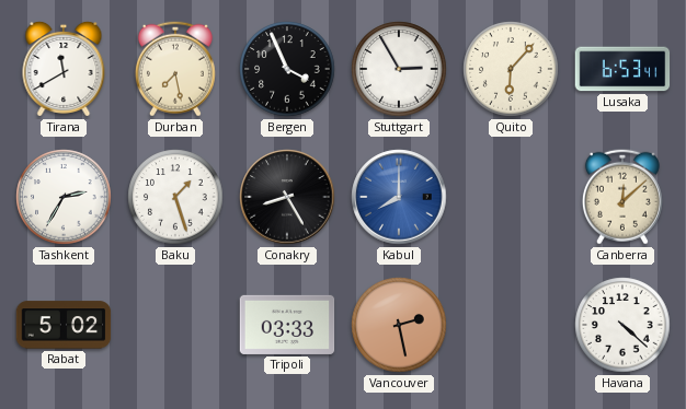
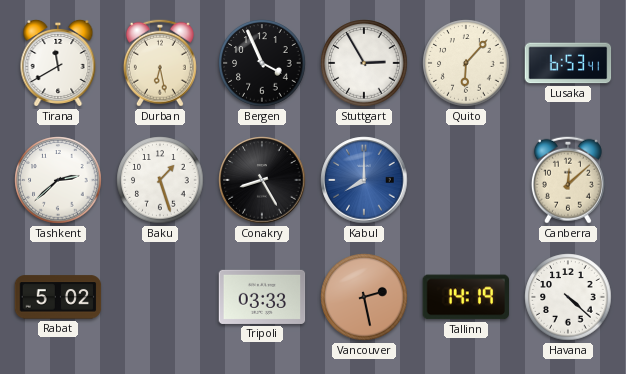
Durban: 7:28 -> 6:28
Tashkent: 2:35 -> 2:38
Tallinn: none -> 14:19
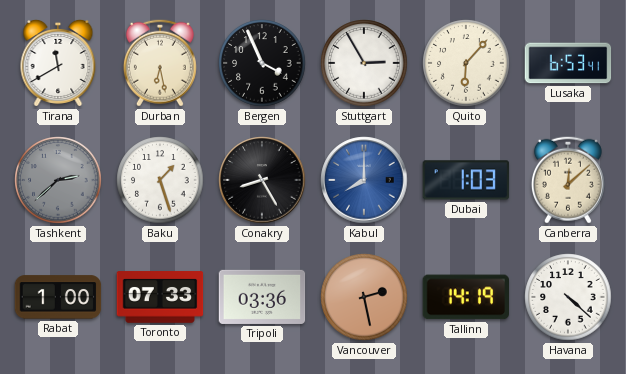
Tashkent dial: white -> grey
Dubai: none -> 1:03
Rabat: 5:02 -> 1:00
Toronto: none -> 07:33
Tripoli: 03:33 -> 03:36
